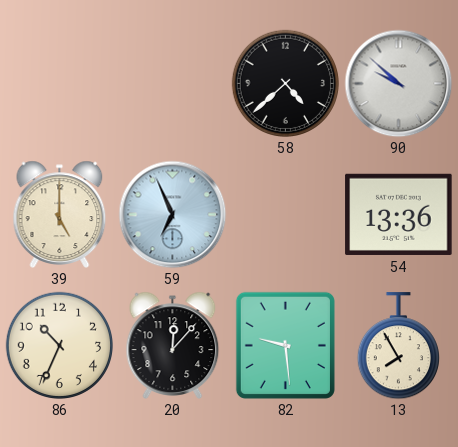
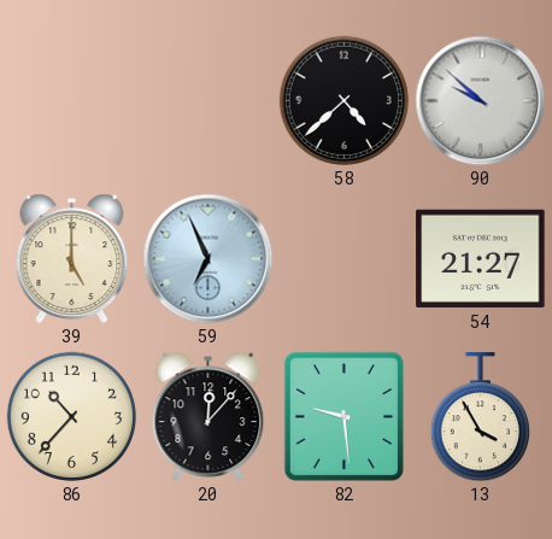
54: 13:36 -> 21:27
86: 10:34 -> 10:37
13: 7:55 -> 3:55
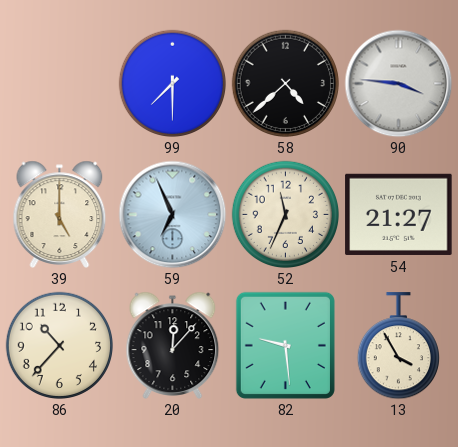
99: none -> 7:30
90: 9:52 -> 3:46
52: none -> 11:34
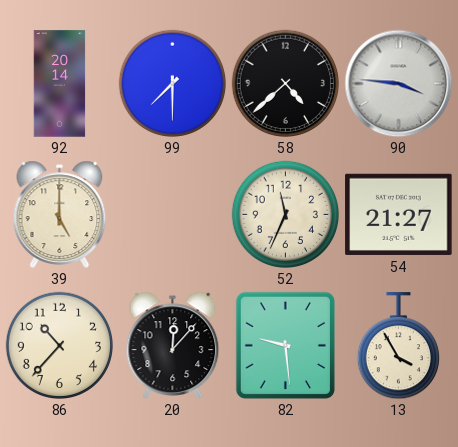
92: none -> 20:14
59: 6:56 -> none
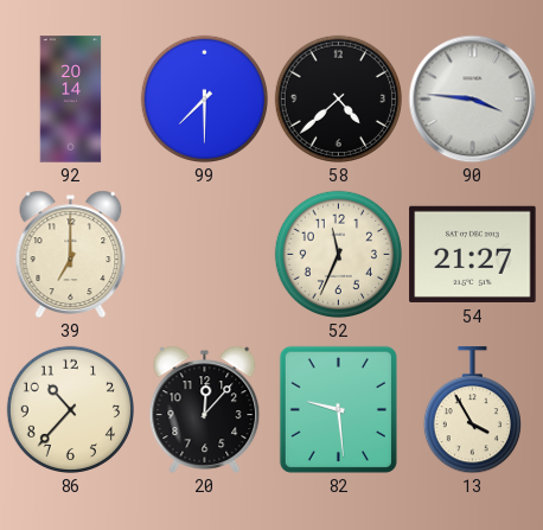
39: 5:00 -> 7:00
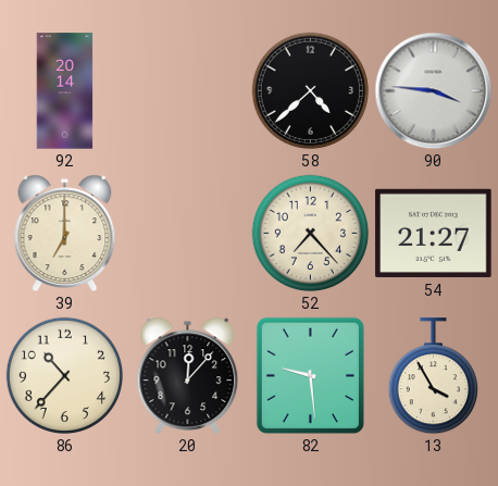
99: 7:30 -> none
52: 11:34 -> 7:23
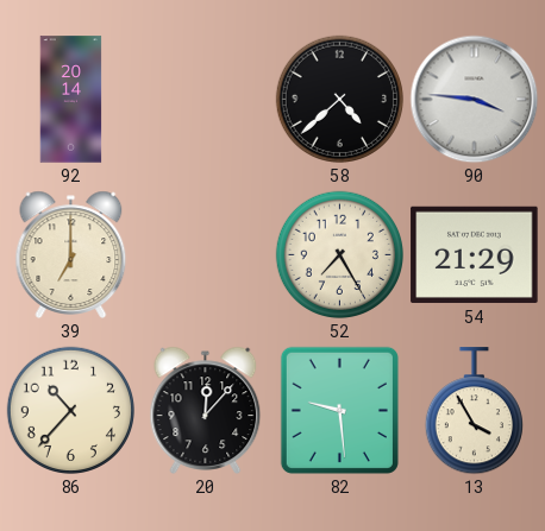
52: 7:23 -> 7:25
54: 21:27 -> 21:29
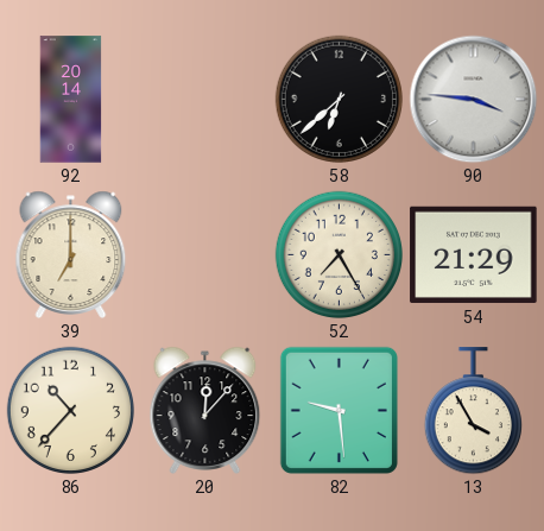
58: 4:38 -> 6:38
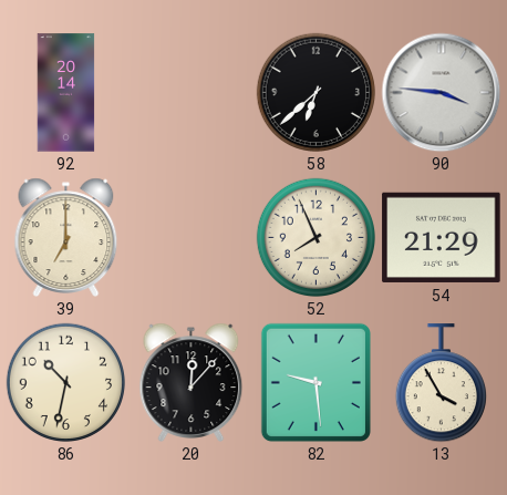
52: 7:25 -> 7:56
86: 10:37 -> 10:32
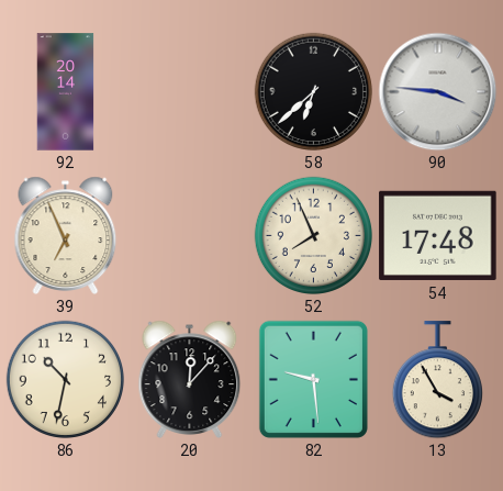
39: 7:00 -> 6:56
54: 21:29 -> 17:48
